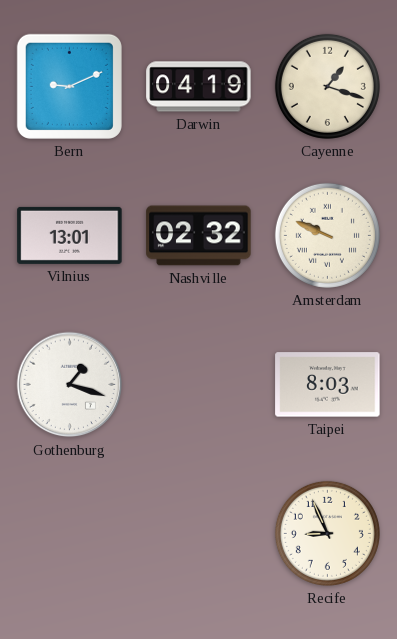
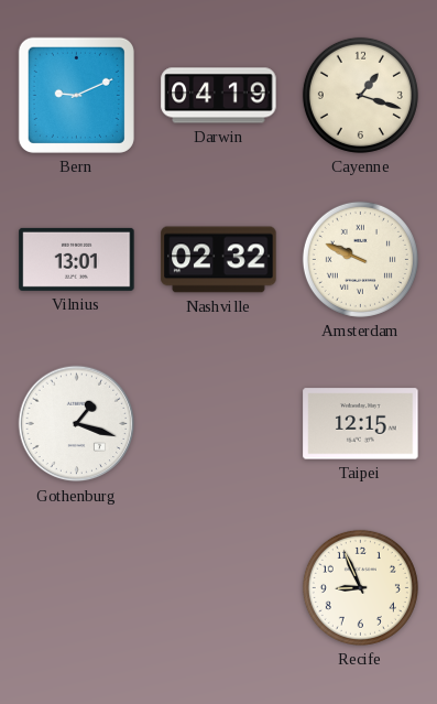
Taipei: 8:03 -> 12:15
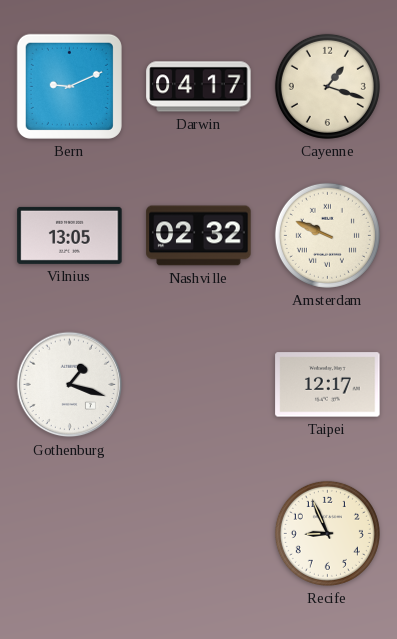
Darwin: 04:19 -> 04:17
Vilnius: 13:01 -> 13:05
Taipei: 12:15 -> 12:17
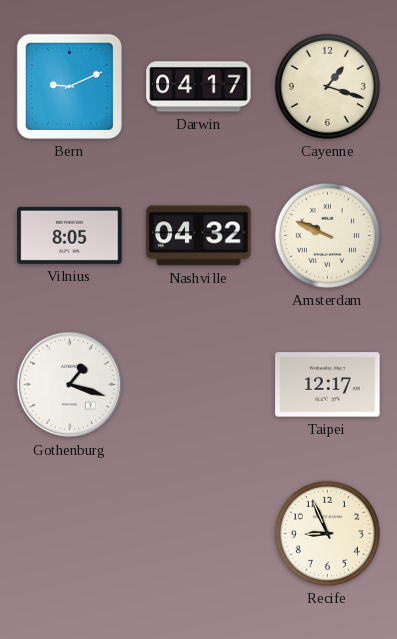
Vilnius: 13:05 -> 8:05
Nashville: 02:32 -> 04:32
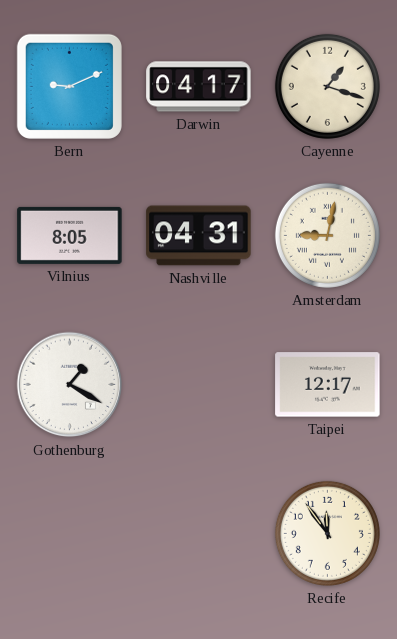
Nashville: 04:32 -> 04:31
Amsterdam: 9:49 -> 9:02
Gothenburg: 1:18 -> 1:20
Recife: 8:56 -> 11:54
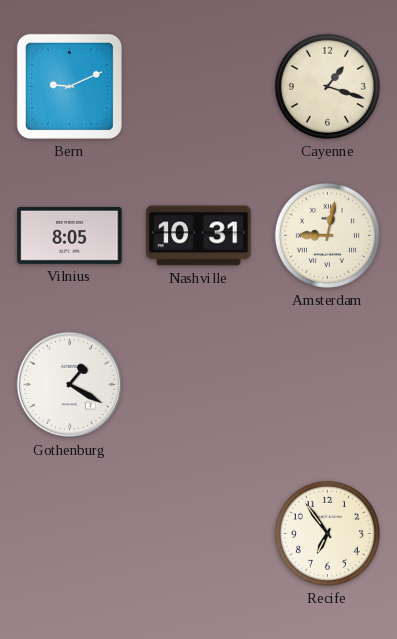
Darwin: 04:17 -> none
Nashville: 04:31 -> 10:31
Taipei: 12:17 -> none
Recife: 11:54 -> 6:54
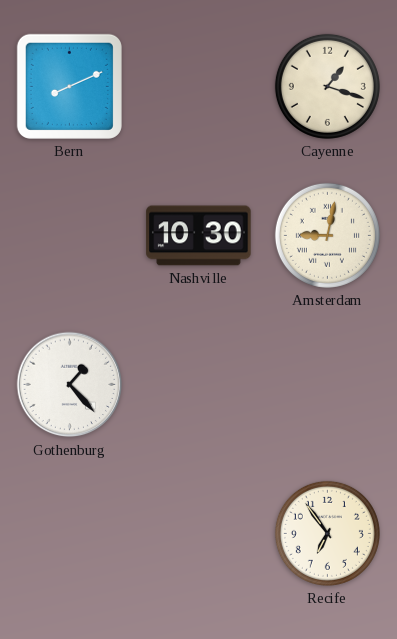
Bern: 9:11 -> 8:11
Vilnius: 8:05 -> none
Nashville: 10:31 -> 10:30
Gothenburg: 1:20 -> 1:23
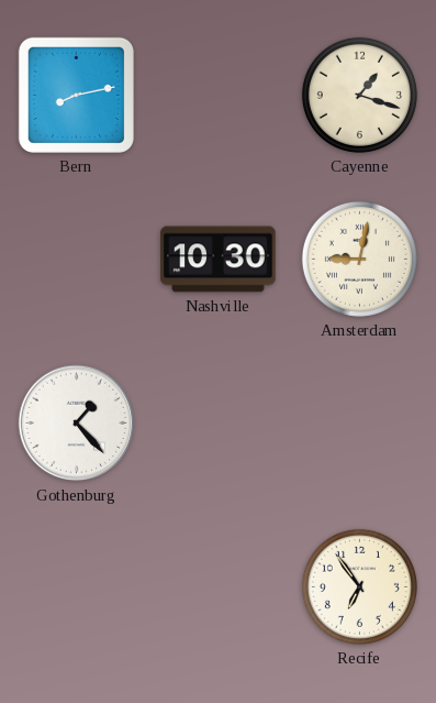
Bern: 8:11 -> 8:13
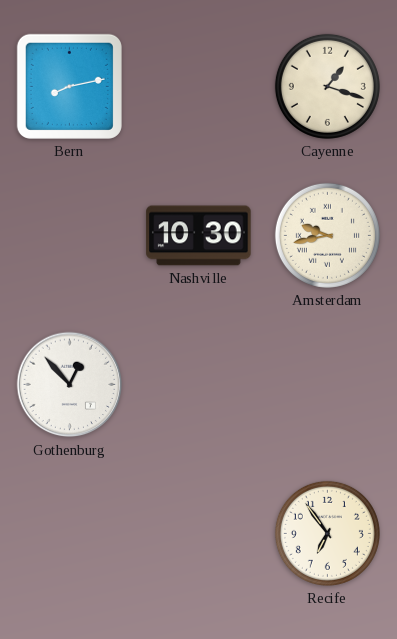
Amsterdam: 9:02 -> 9:43
Gothenburg: 1:23 -> 12:53
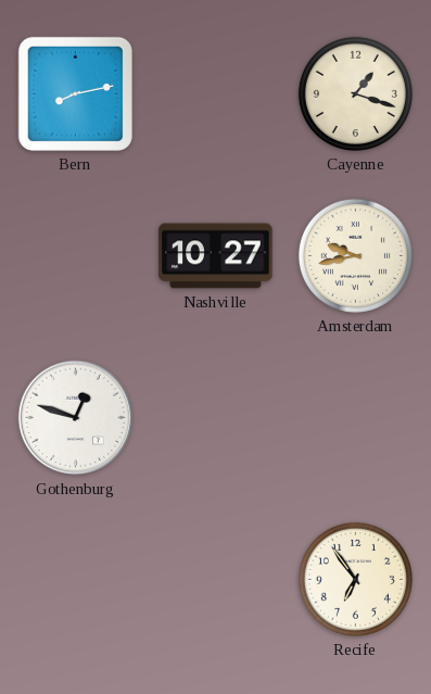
Nashville: 10:30 -> 10:27
Gothenburg: 12:53 -> 12:48
